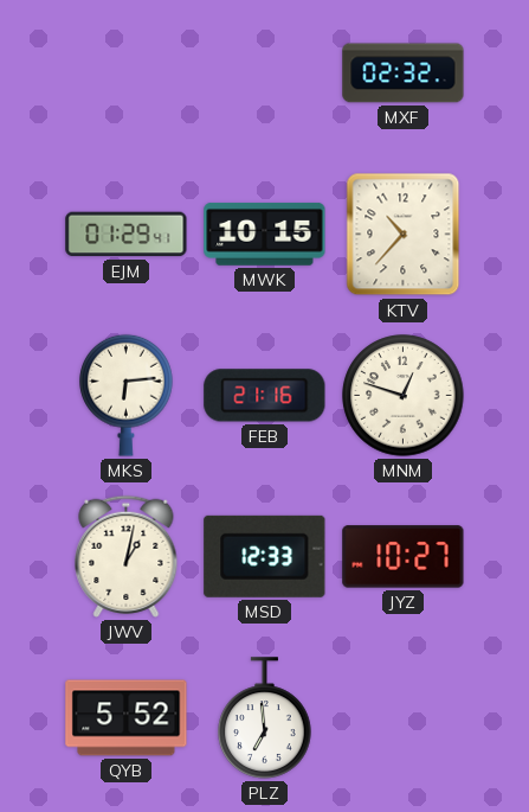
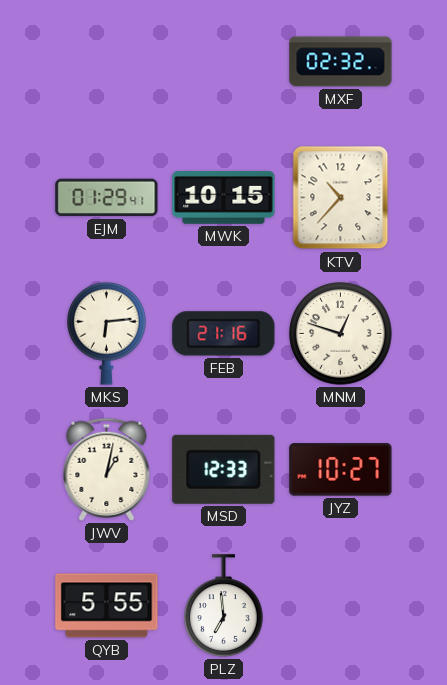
QYB: 5:52 -> 5:55
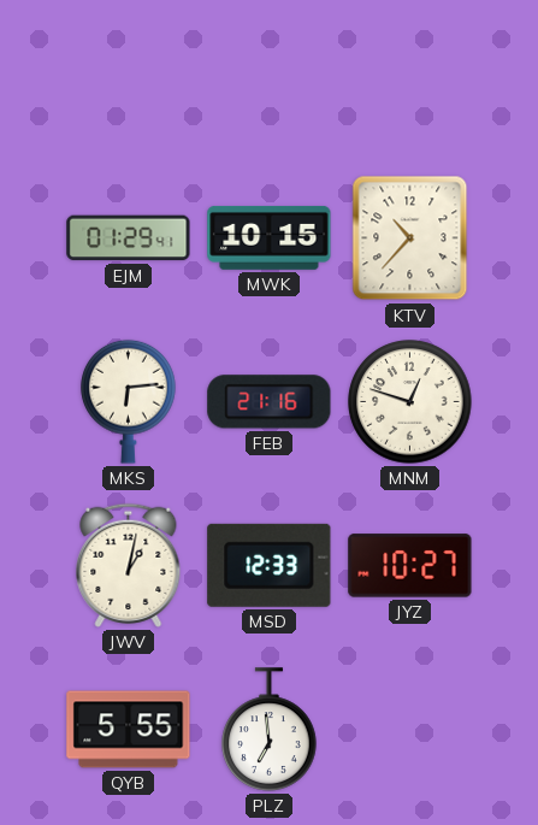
MXF: 02:32 -> none
